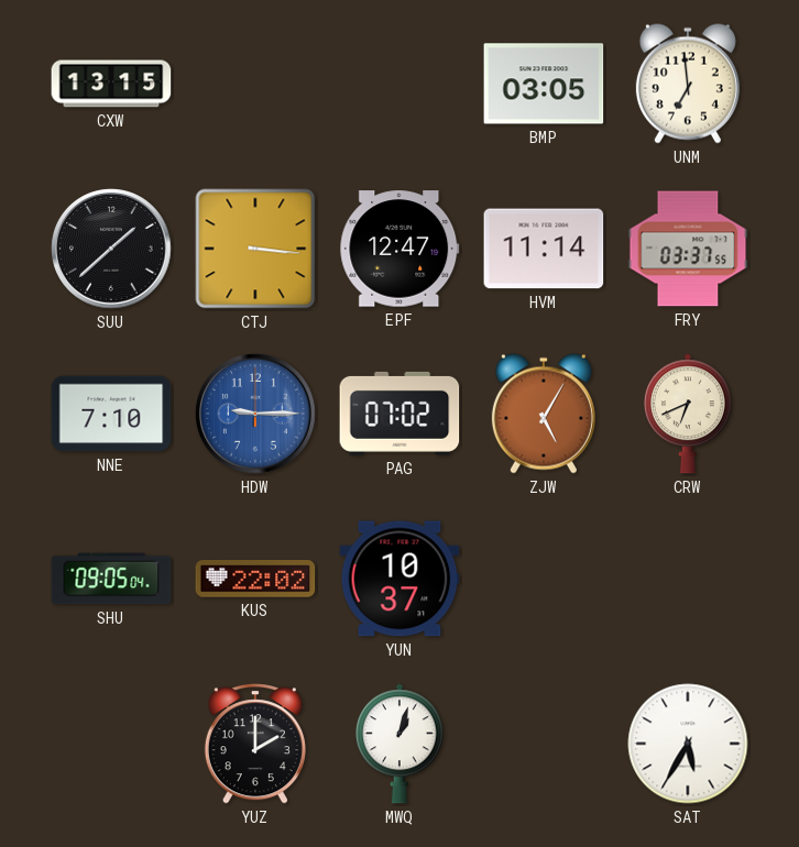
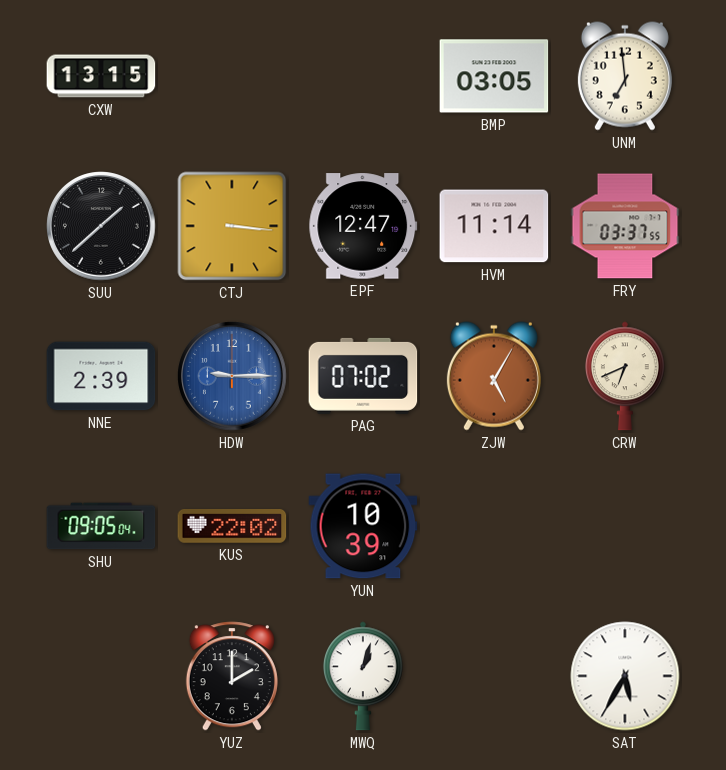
NNE: 7:10 -> 2:39
YUN: 10:37 -> 10:39
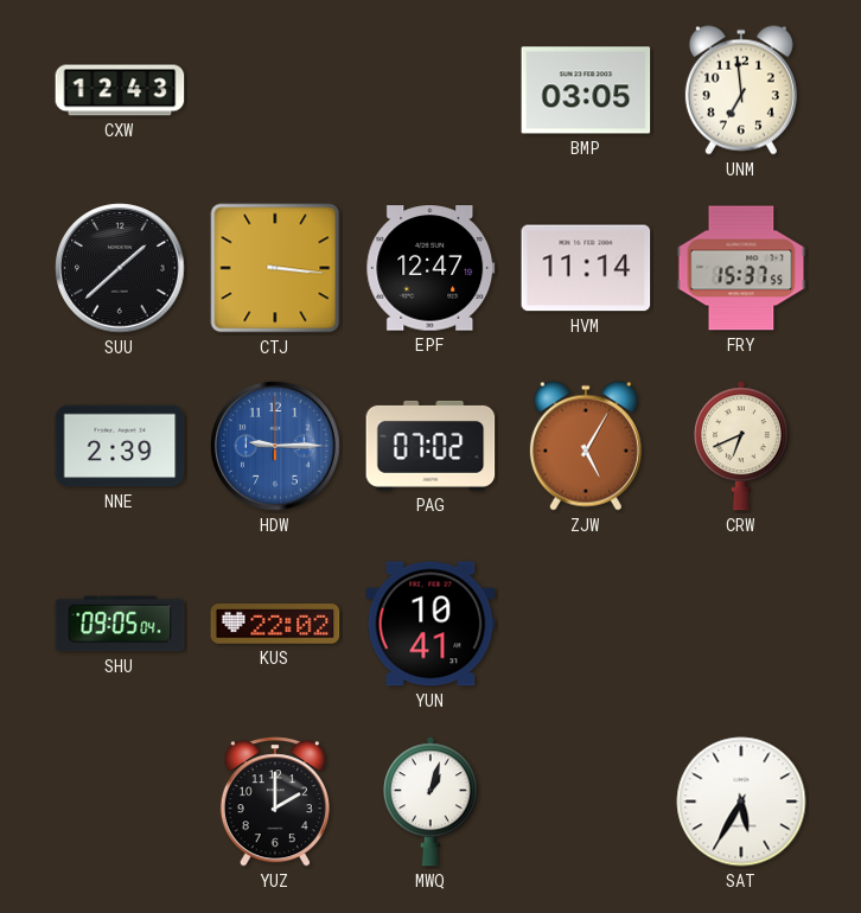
CXW: 13:15 -> 12:43
FRY: 03:37 -> 15:37
YUN: 10:39 -> 10:41
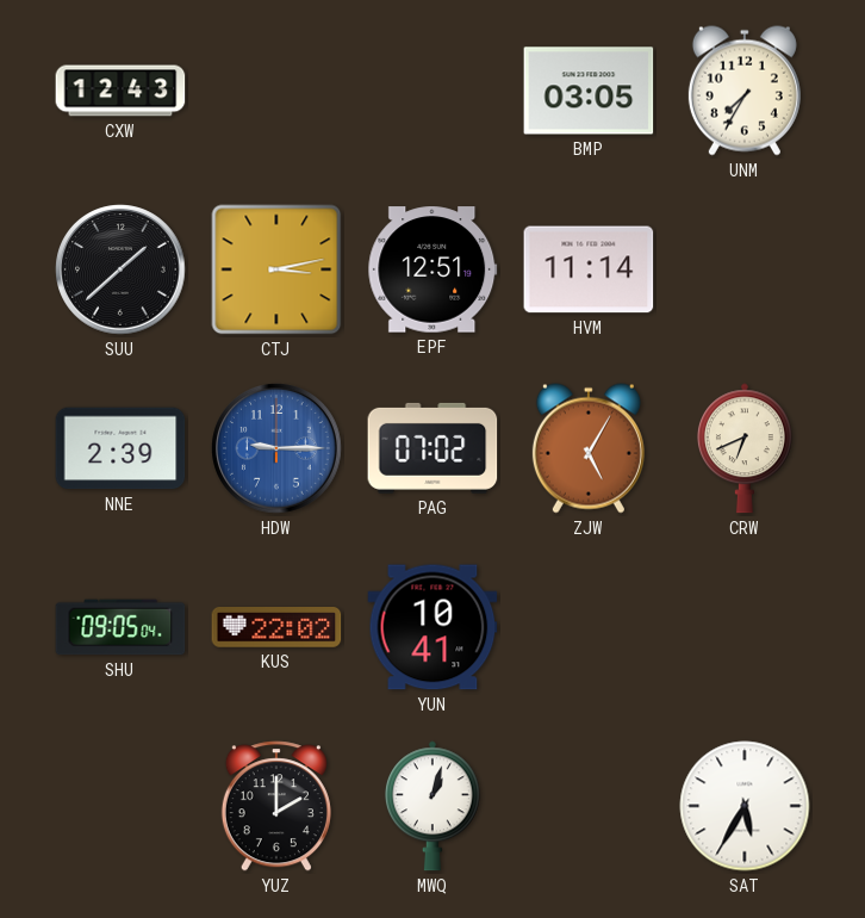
UNM: 6:59 -> 7:35
CTJ: 3:16 -> 3:13
EPF: 12:47 -> 12:51
FRY: 15:37 -> none
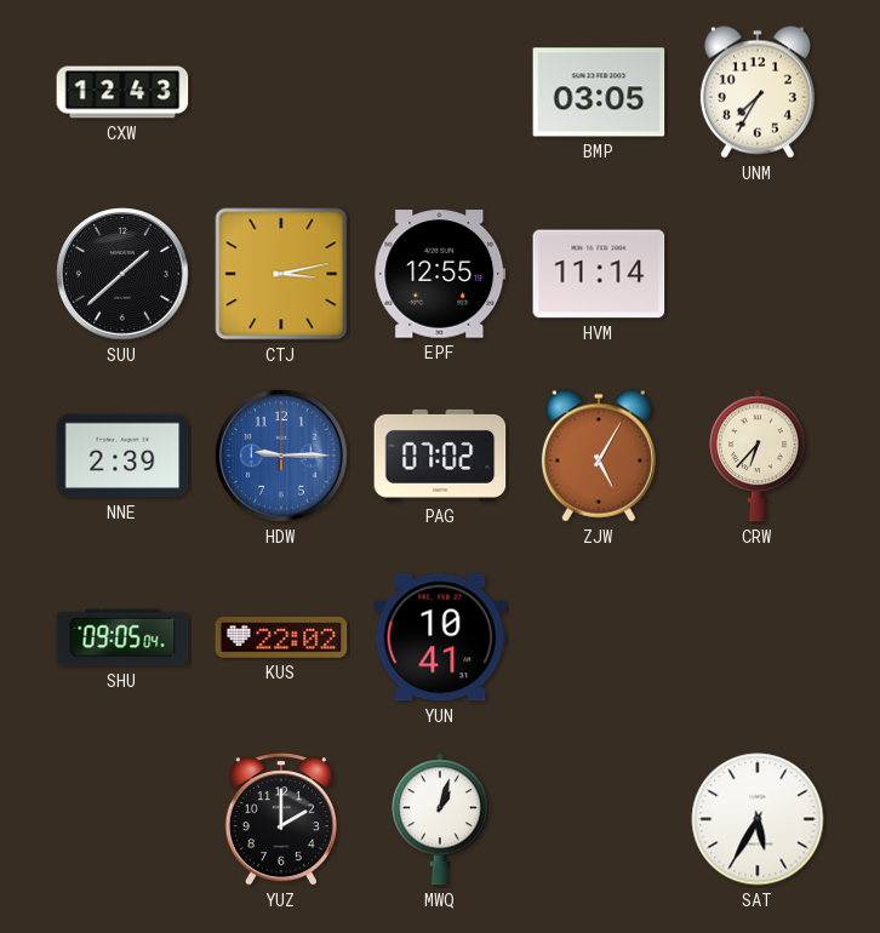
EPF: 12:51 -> 12:55
CRW: 6:41 -> 6:37
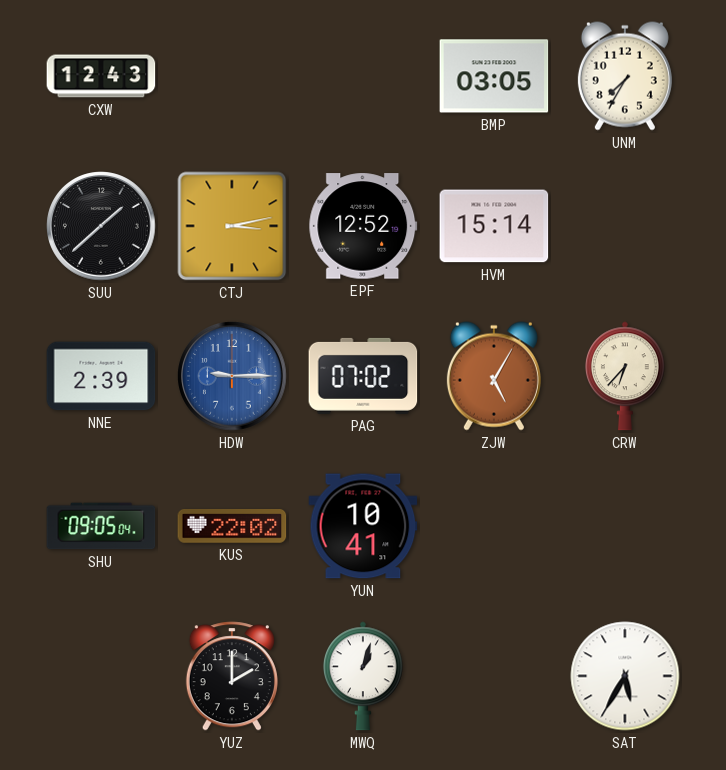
EPF: 12:55 -> 12:52
HVM: 11:14 -> 15:14
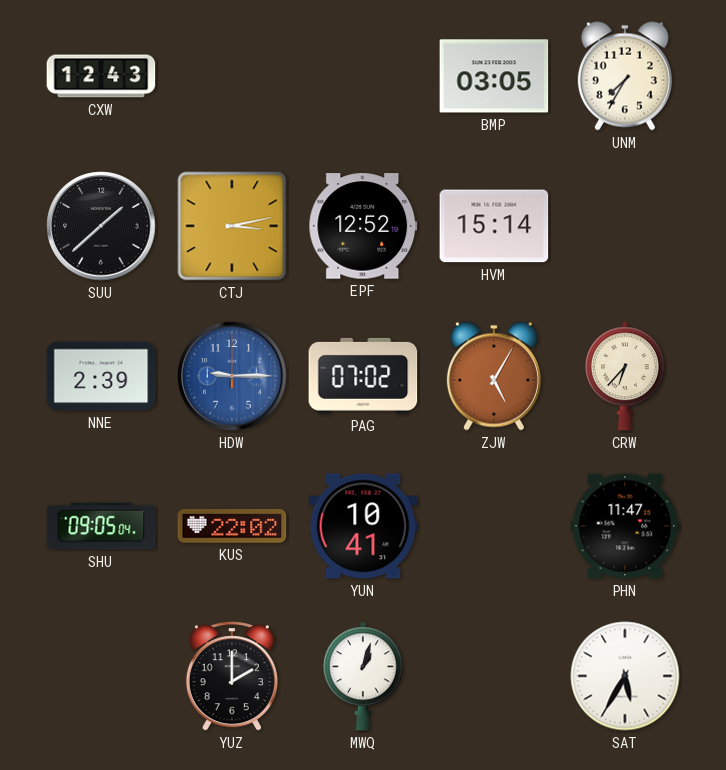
PHN: none -> 11:47
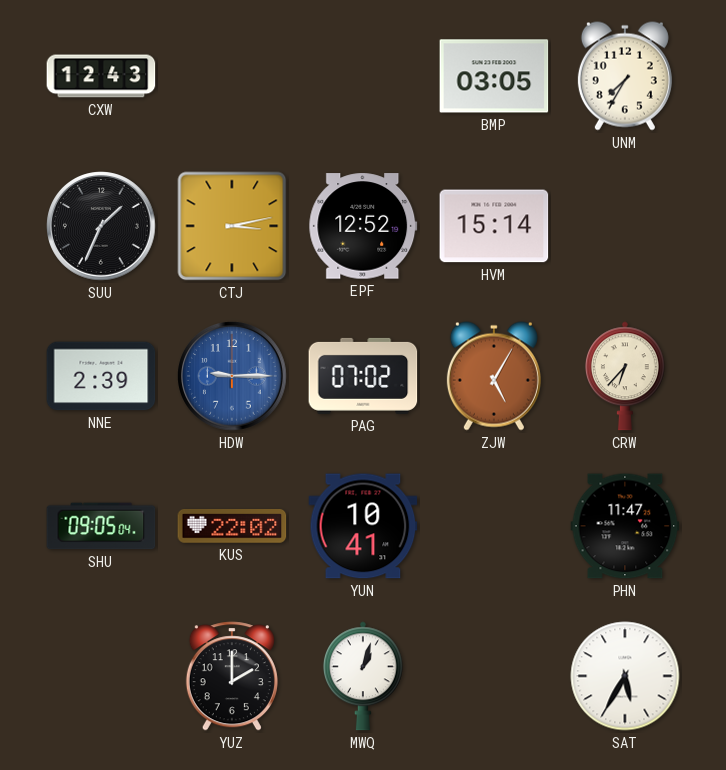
SUU: 1:38 -> 1:34
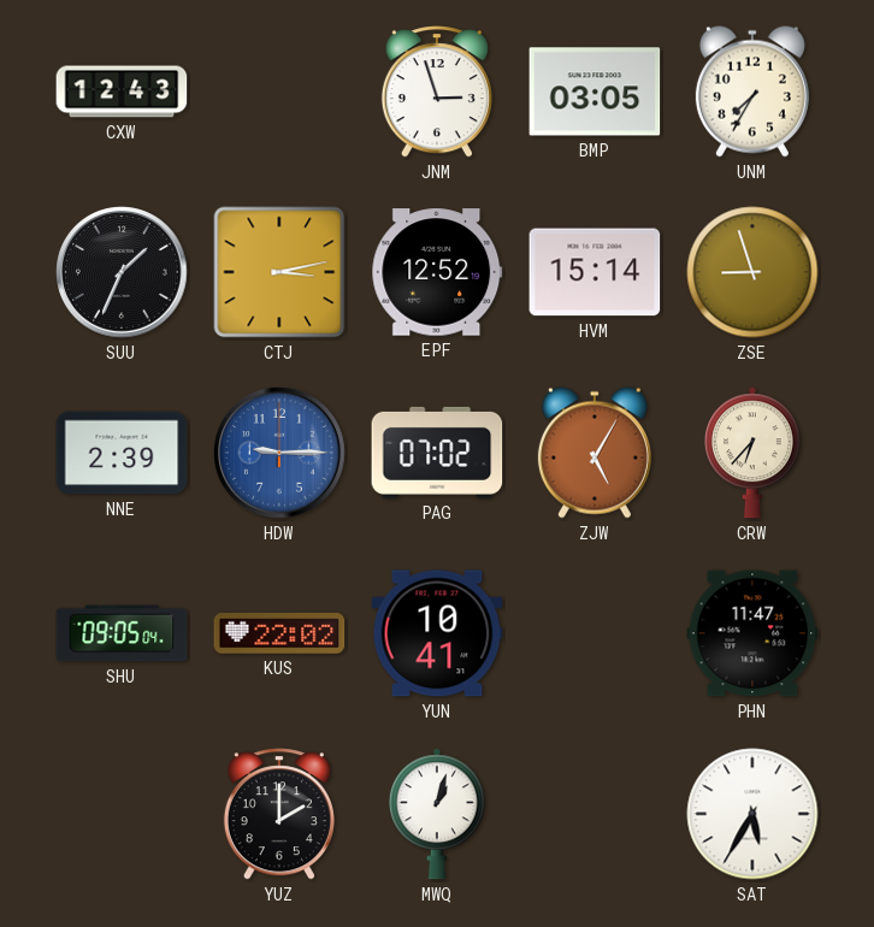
JNM: none -> 2:57
ZSE: none -> 8:57
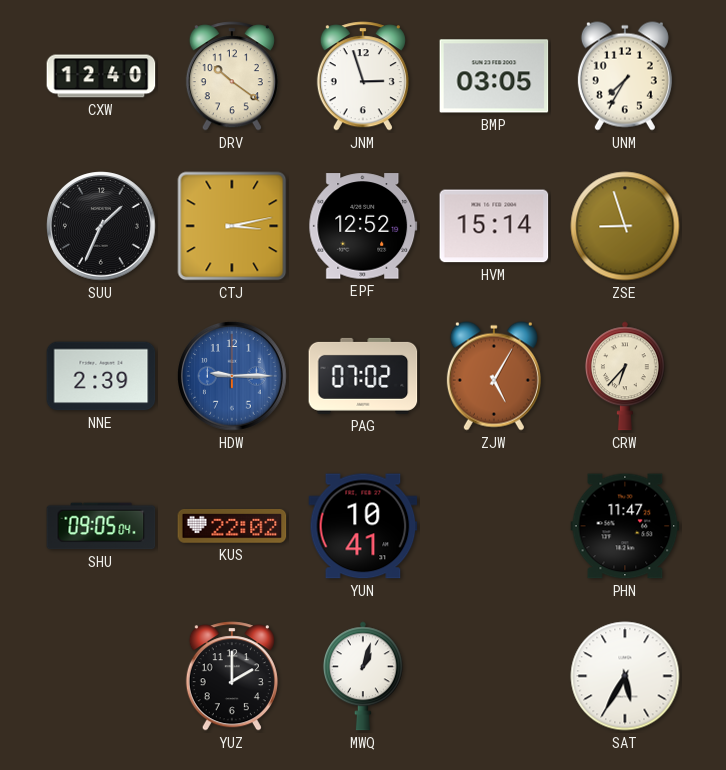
CXW: 12:43 -> 12:40
DRV: none -> 10:21
